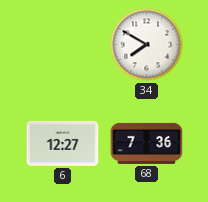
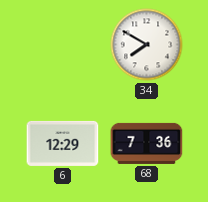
6: 12:27 -> 12:29
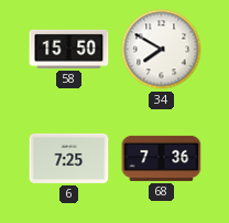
58: none -> 15:50
6: 12:29 -> 7:25
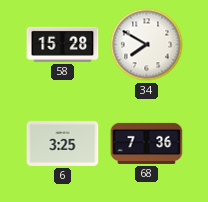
58: 15:50 -> 15:28
6: 7:25 -> 3:25
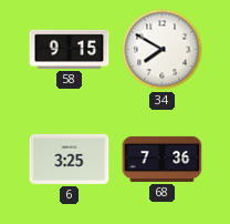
58: 15:28 -> 9:15
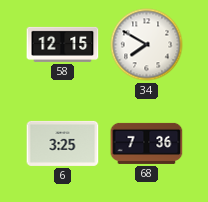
58: 9:15 -> 12:15
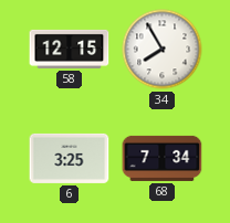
34: 7:50 -> 7:55
68: 7:36 -> 7:34
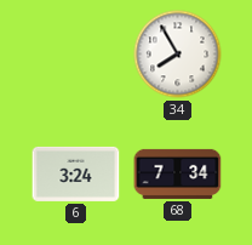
58: 12:15 -> none
6: 3:25 -> 3:24
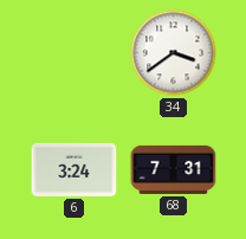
34: 7:55 -> 3:39
68: 7:34 -> 7:31
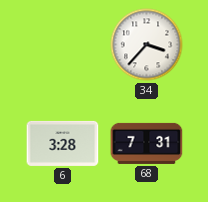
34: 3:39 -> 3:37
6: 3:24 -> 3:28
